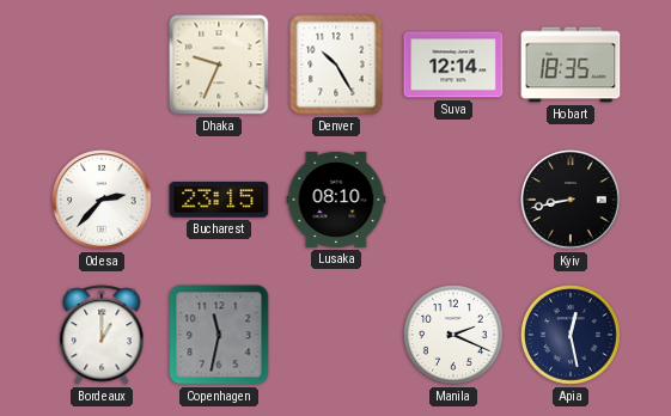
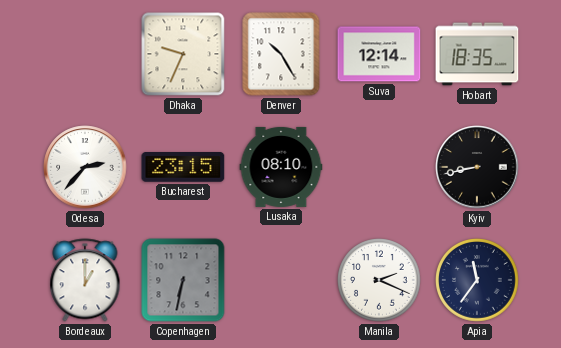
Copenhagen: 11:32 -> 6:32
Apia: 12:28 -> 11:36
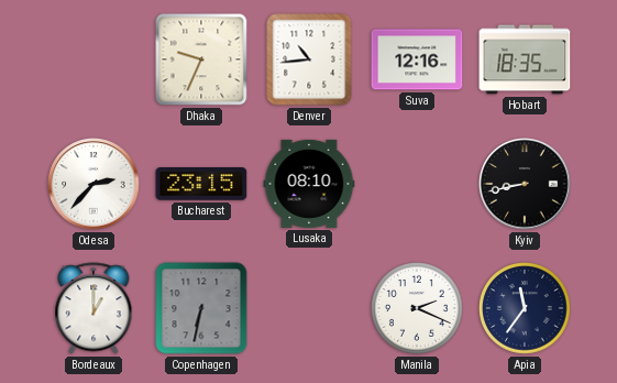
Denver: 10:25 -> 10:44
Suva: 12:14 -> 12:16
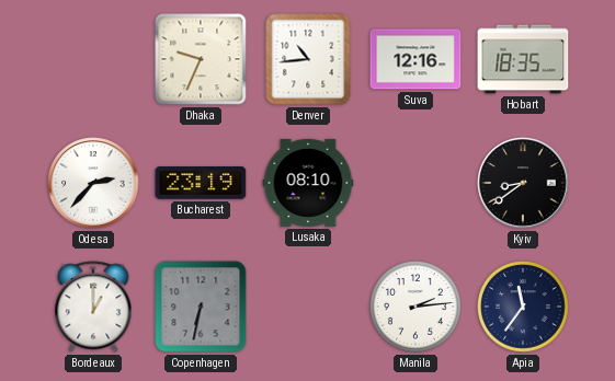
Bucharest: 23:15 -> 23:19
Kyiv: 8:43 -> 8:39
Manila: 2:19 -> 2:14
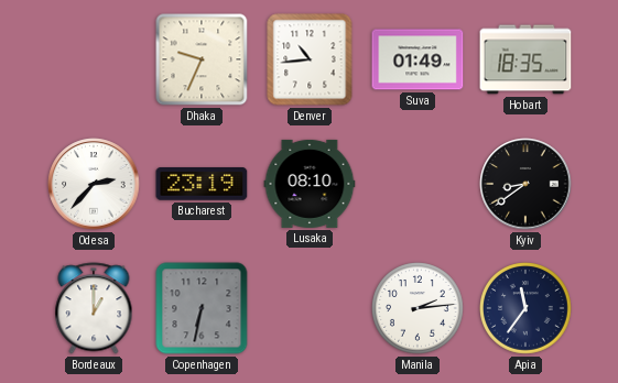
Suva: 12:16 -> 01:49
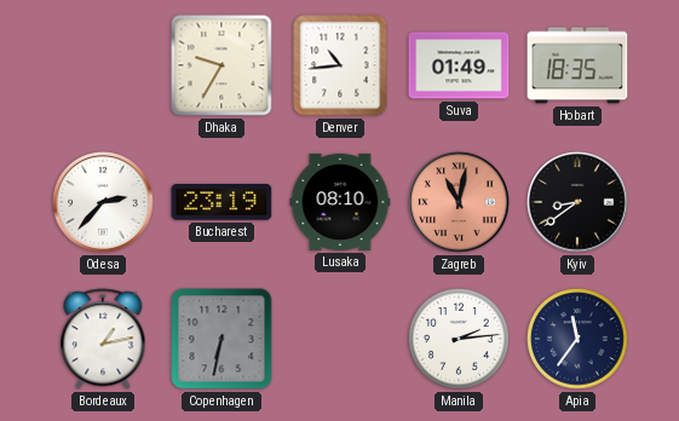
Dhaka: 9:34 -> 9:35
Zagreb: none -> 11:02
Bordeaux: 1:00 -> 1:13
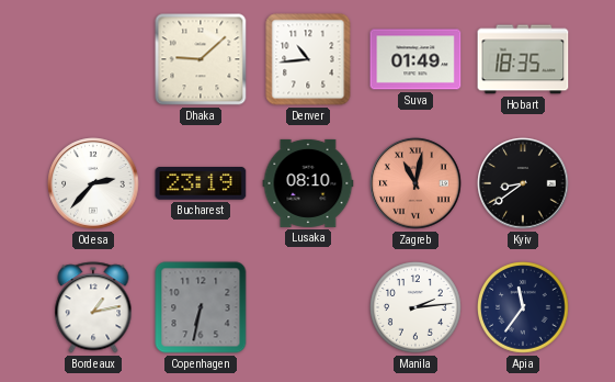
Dhaka: 9:35 -> 9:08
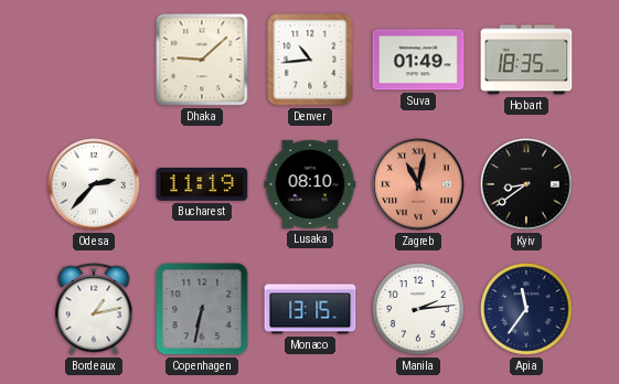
Bucharest: 23:19 -> 11:19
Monaco: none -> 13:15
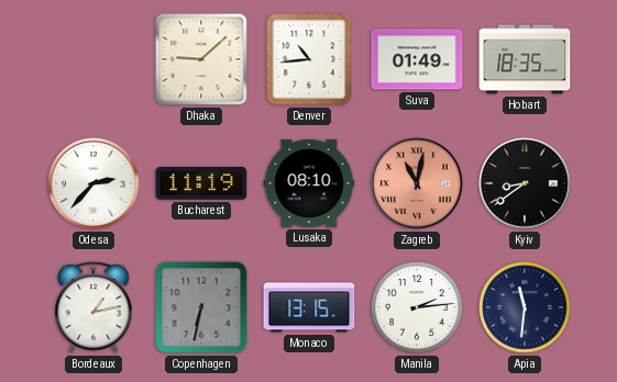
Apia: 11:36 -> 11:31
